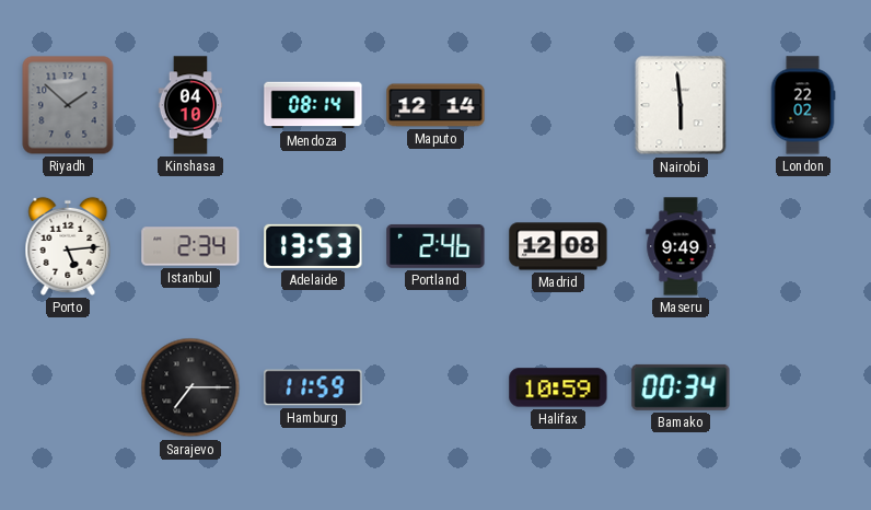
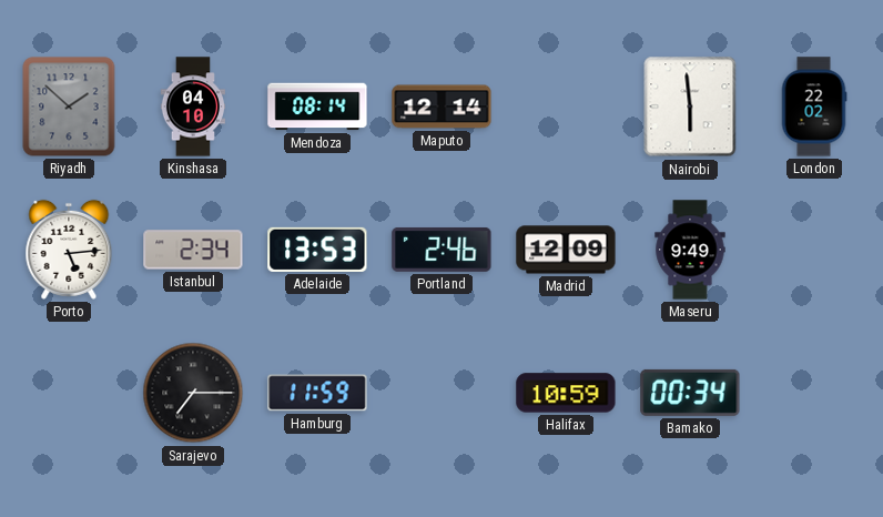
Madrid: 12:08 -> 12:09
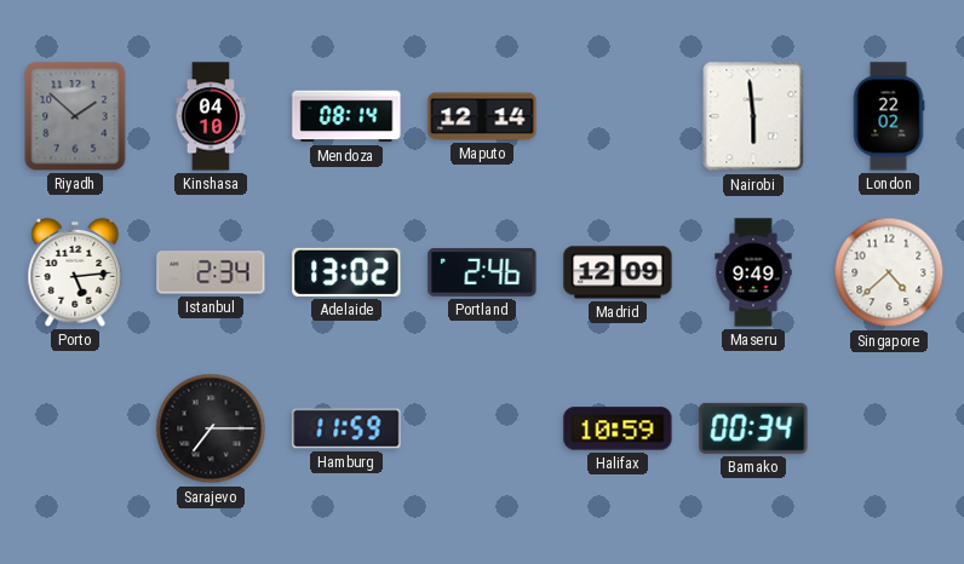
Adelaide: 13:53 -> 13:02
Singapore: none -> 4:38
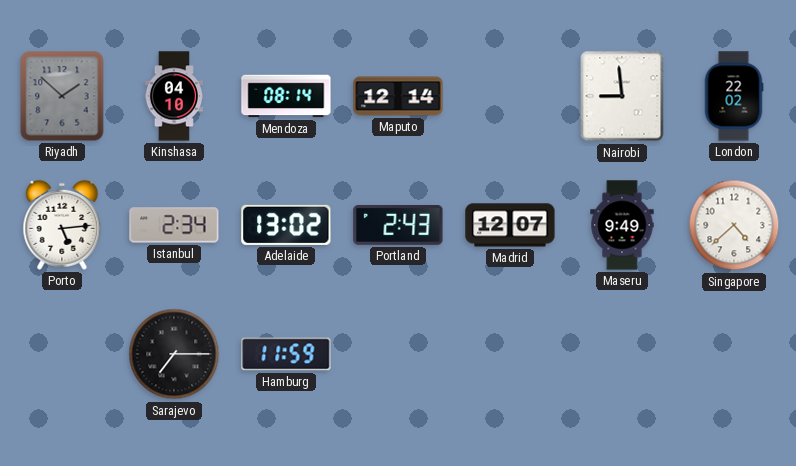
Nairobi: 5:59 -> 8:59
Portland: 2:46 -> 2:43
Madrid: 12:09 -> 12:07
Halifax: 10:59 -> none
Bamako: 00:34 -> none
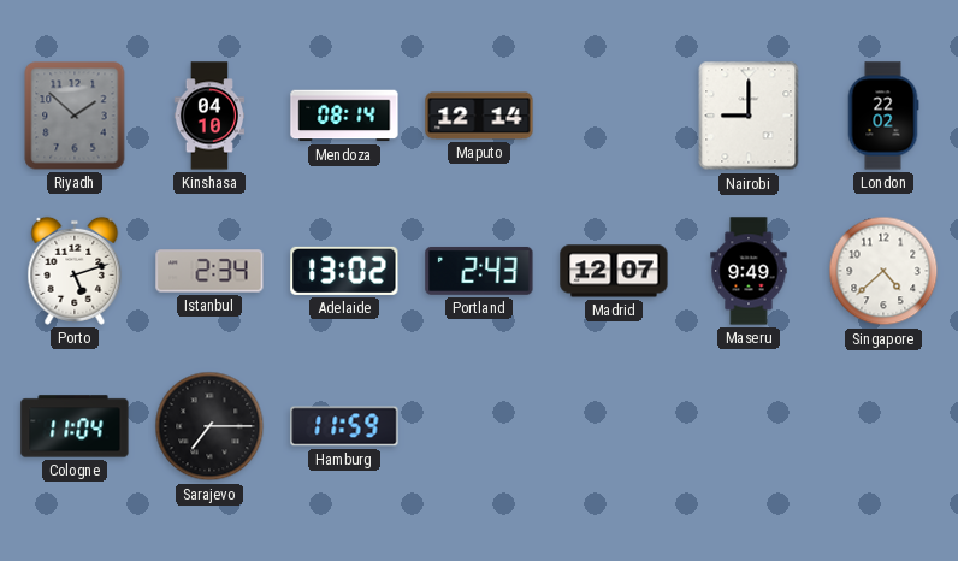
Nairobi: 8:59 -> 9:00
Porto: 5:14 -> 5:12
Cologne: none -> 11:04
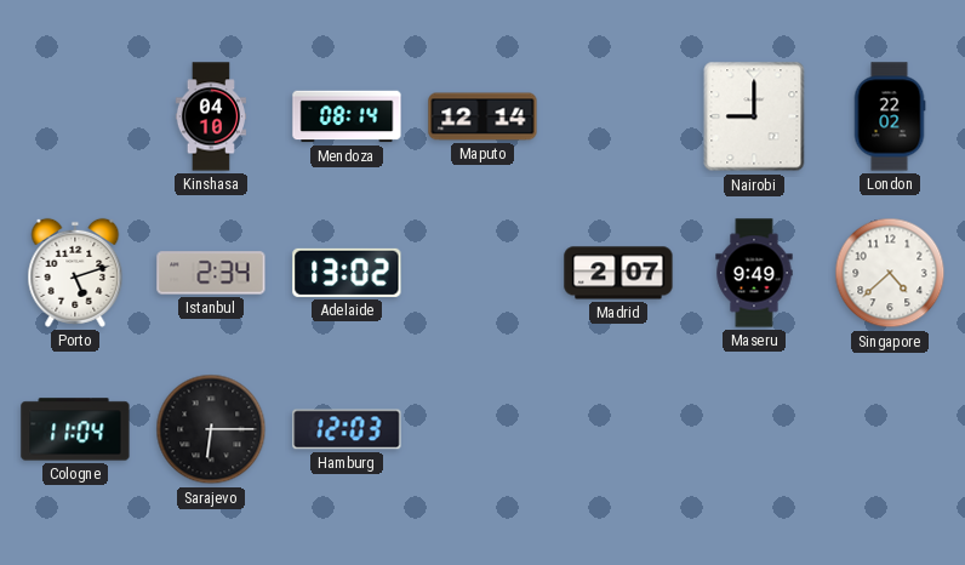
Riyadh: 1:52 -> none
Portland: 2:43 -> none
Madrid: 12:07 -> 2:07
Sarajevo: 7:15 -> 6:15
Hamburg: 11:59 -> 12:03
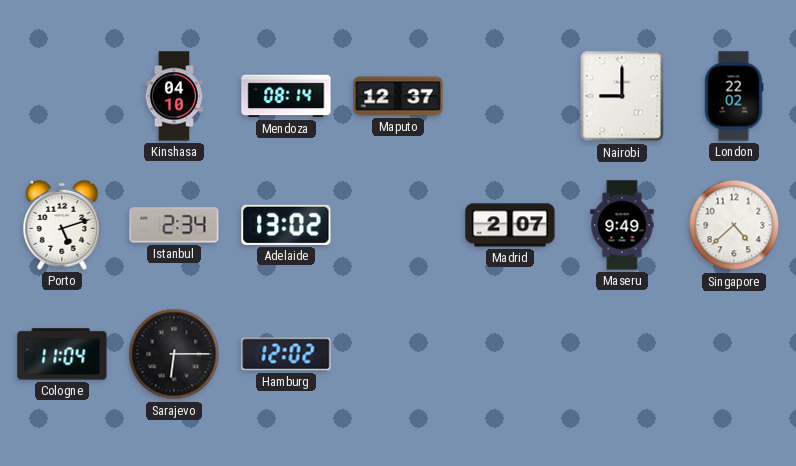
Maputo: 12:14 -> 12:37
Hamburg: 12:03 -> 12:02
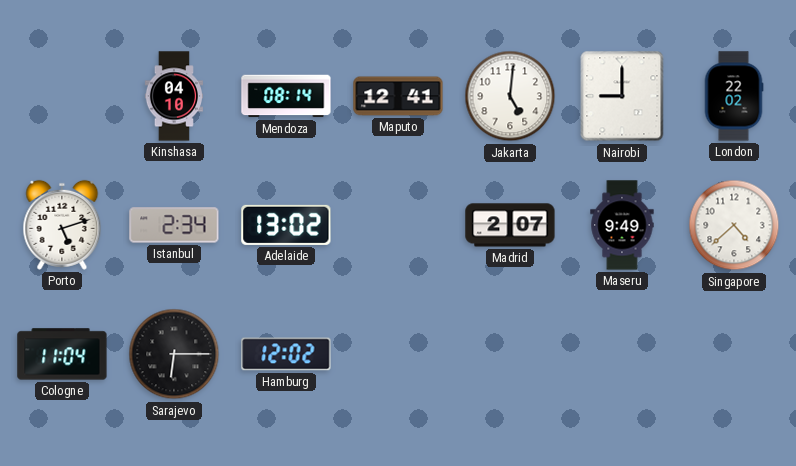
Maputo: 12:37 -> 12:41
Jakarta: none -> 5:01
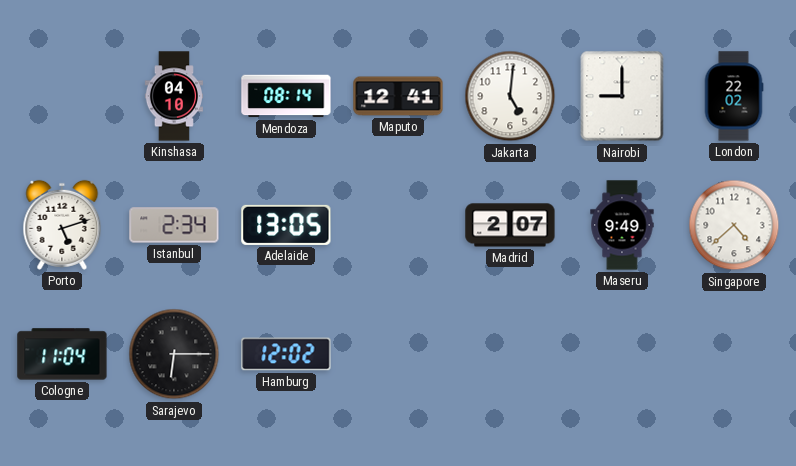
Adelaide: 13:02 -> 13:05
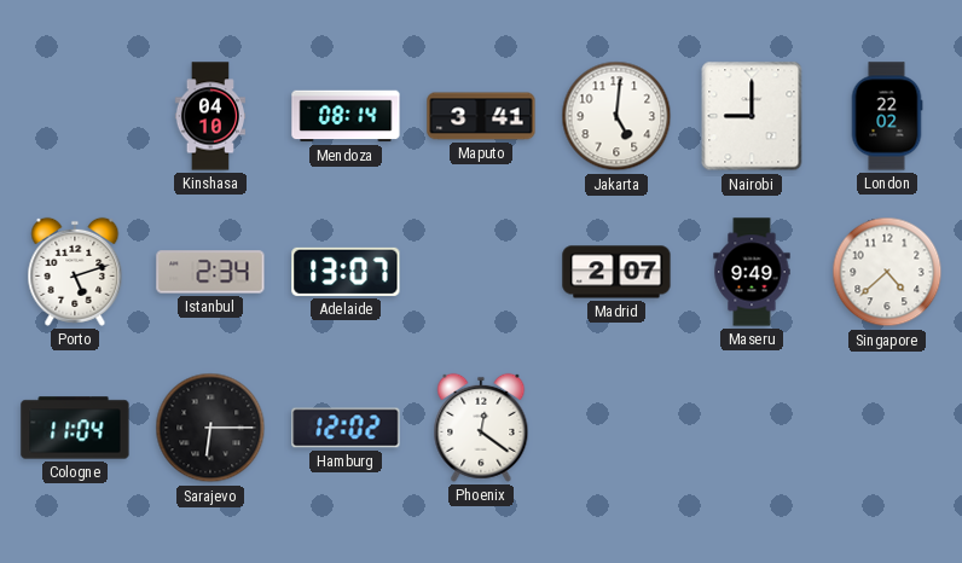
Maputo: 12:41 -> 3:41
Adelaide: 13:05 -> 13:07
Phoenix: none -> 12:21
